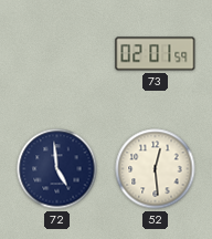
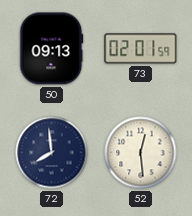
50: none -> 09:13
72: 4:59 -> 7:59
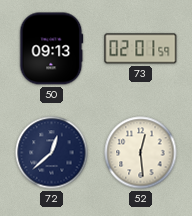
72: 7:59 -> 12:38
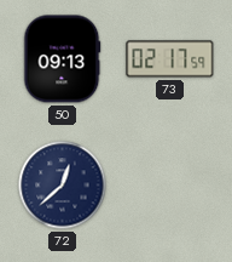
73: 02:01 -> 02:17
52: 12:29 -> none
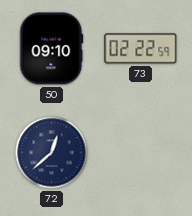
50: 09:13 -> 09:10
73: 02:17 -> 02:22
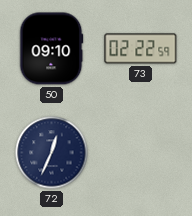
72: 12:38 -> 12:34
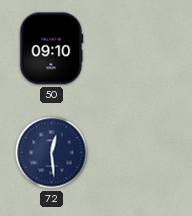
73: 02:22 -> none
72: 12:34 -> 12:29
